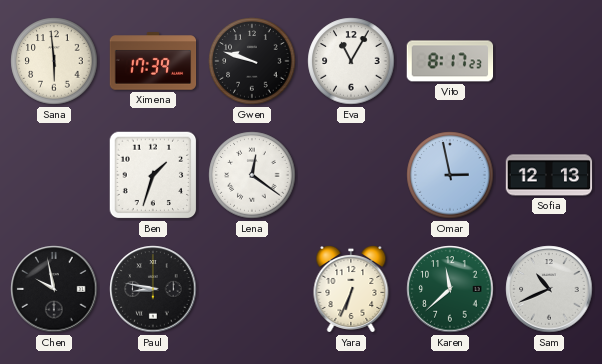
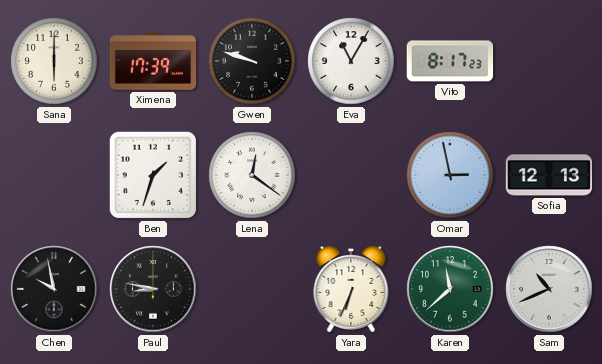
Sana: 5:59 -> 6:00
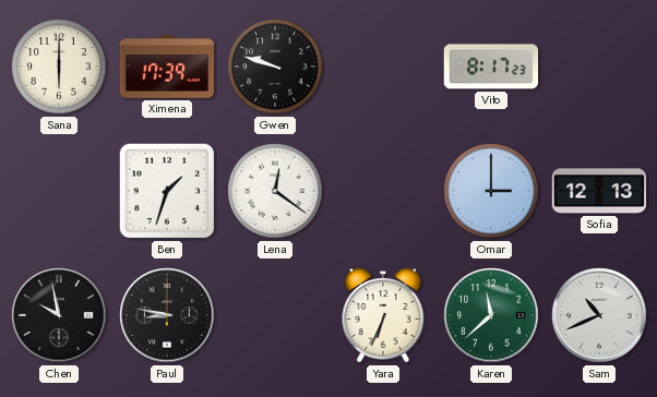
Eva: 11:05 -> none
Omar: 2:58 -> 3:00
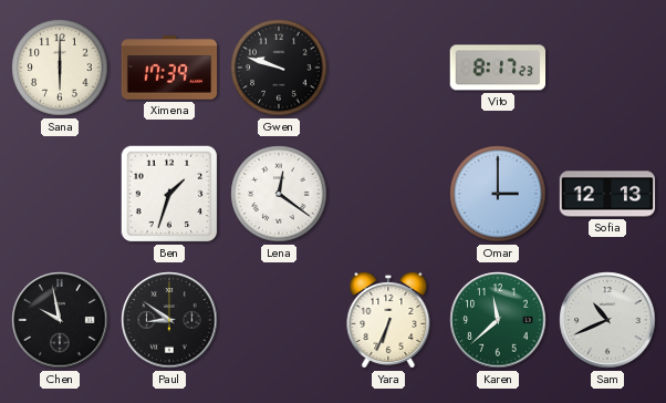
Paul: 8:47 -> 8:51
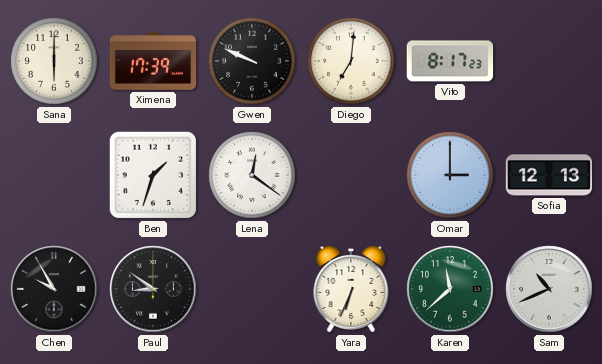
Gwen: 9:48 -> 9:49
Diego: none -> 7:01
Chen: 9:58 -> 9:55
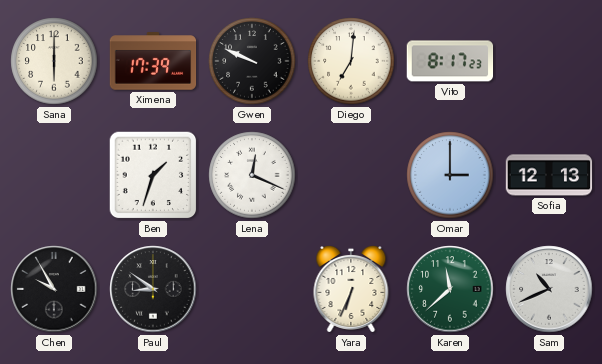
Lena: 12:21 -> 12:19
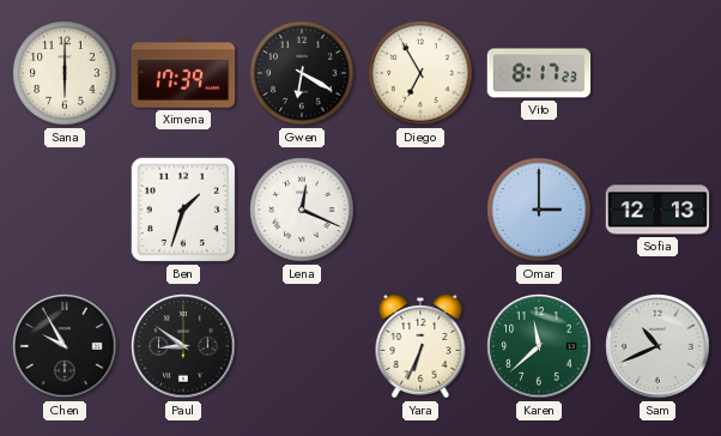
Gwen: 9:49 -> 6:20
Diego: 7:01 -> 6:55
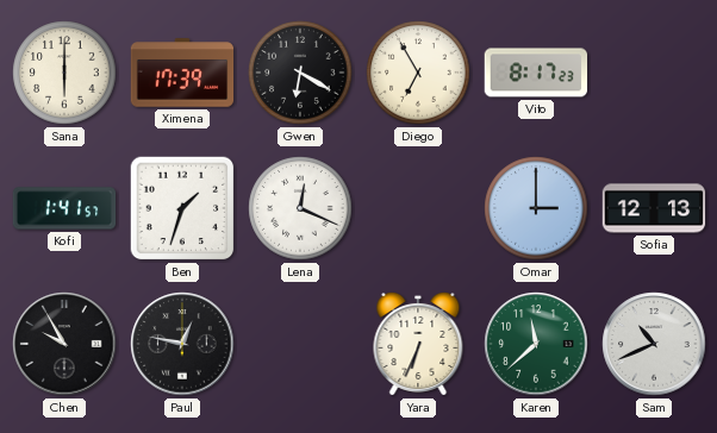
Kofi: none -> 1:41
Paul: 8:51 -> 12:47
